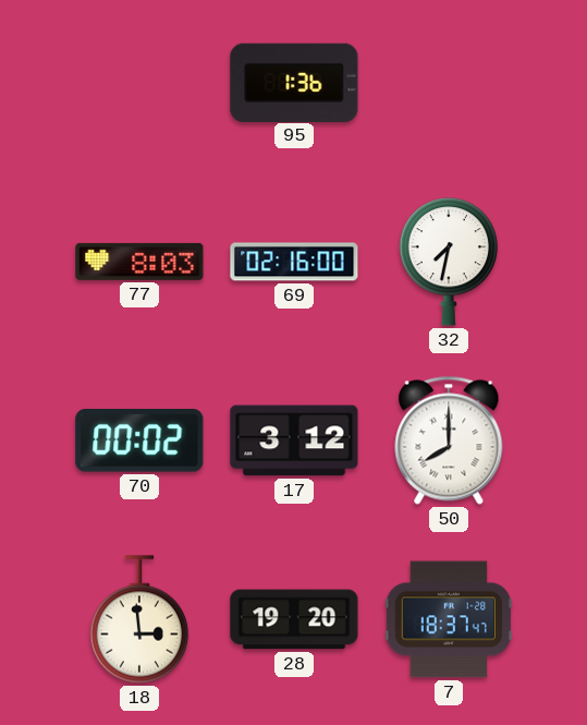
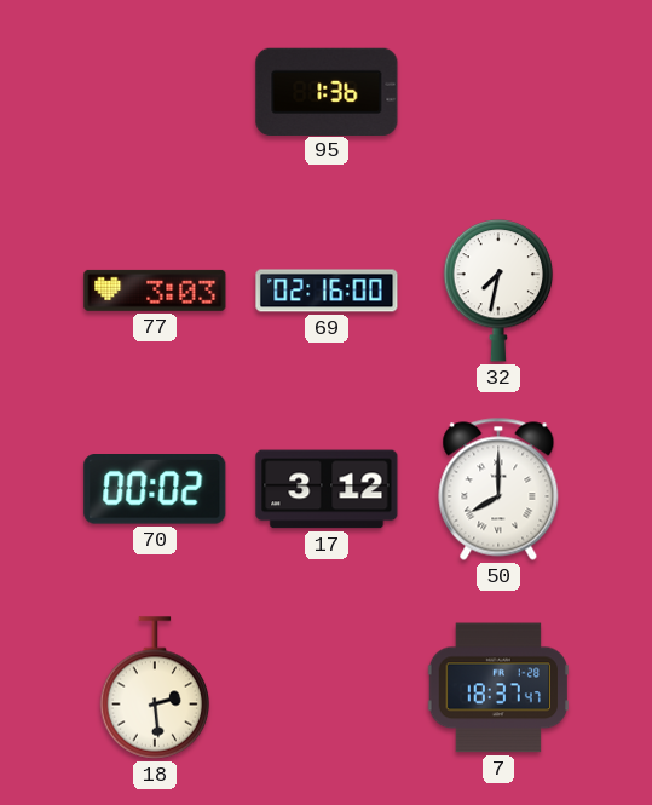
77: 8:03 -> 3:03
18: 2:59 -> 2:29
28: 19:20 -> none
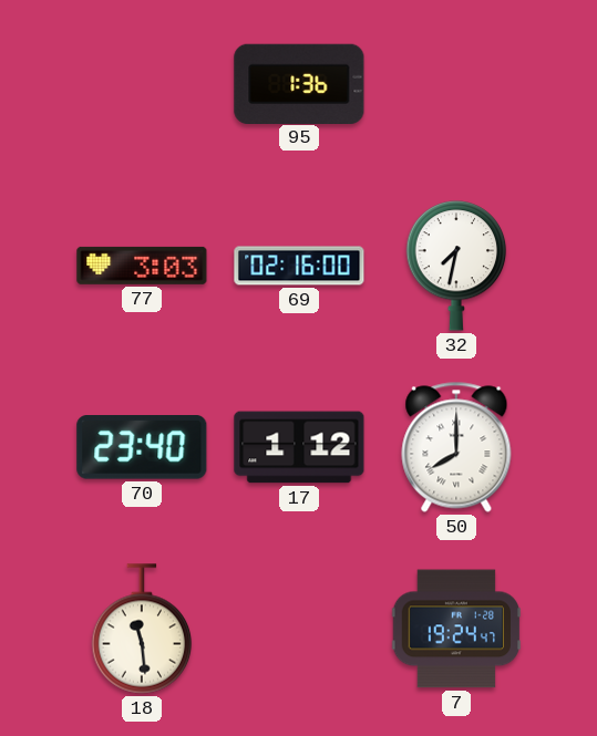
70: 00:02 -> 23:40
17: 3:12 -> 1:12
18: 2:29 -> 11:29
7: 18:37 -> 19:24
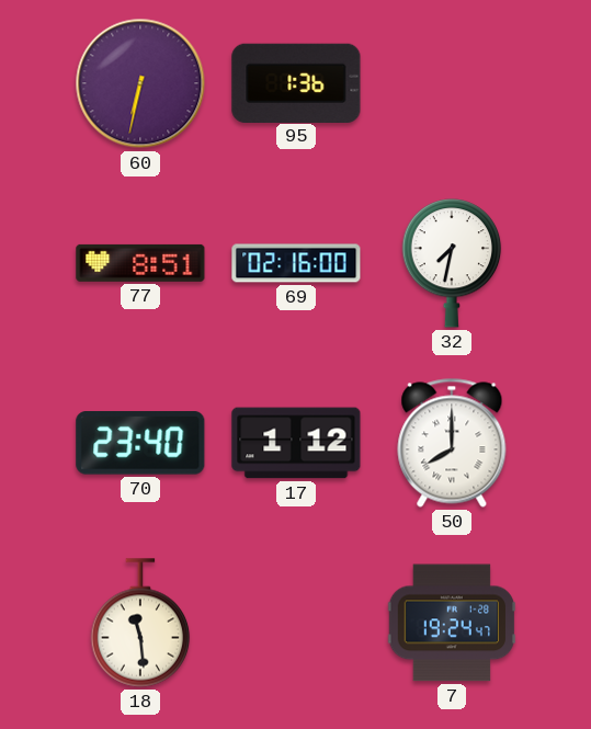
60: none -> 6:32
77: 3:03 -> 8:51
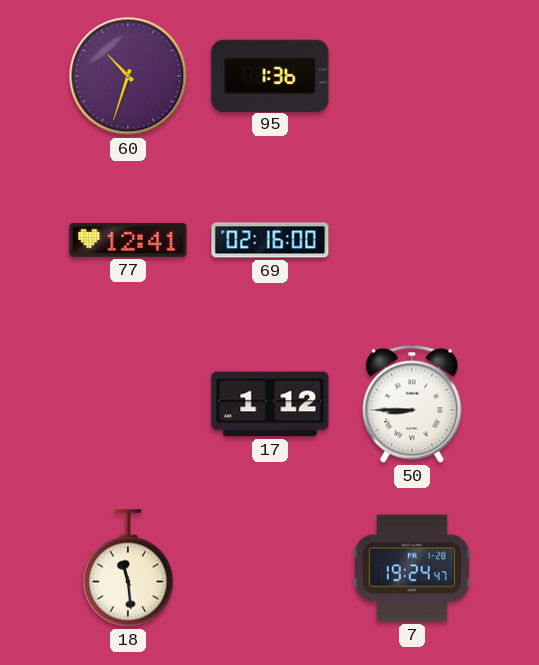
60: 6:32 -> 10:33
77: 8:51 -> 12:41
32: 7:32 -> none
70: 23:40 -> none
50: 8:00 -> 8:45
